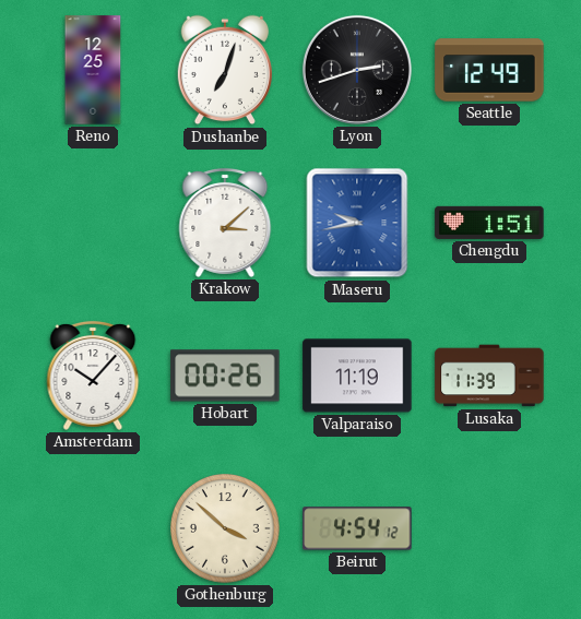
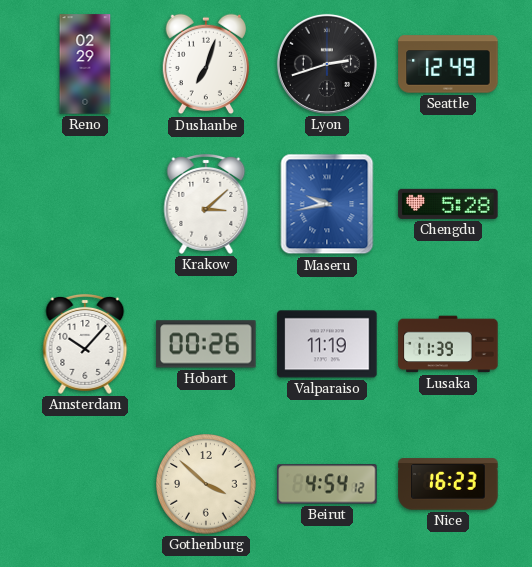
Reno: 12:25 -> 02:29
Chengdu: 1:51 -> 5:28
Nice: none -> 16:23
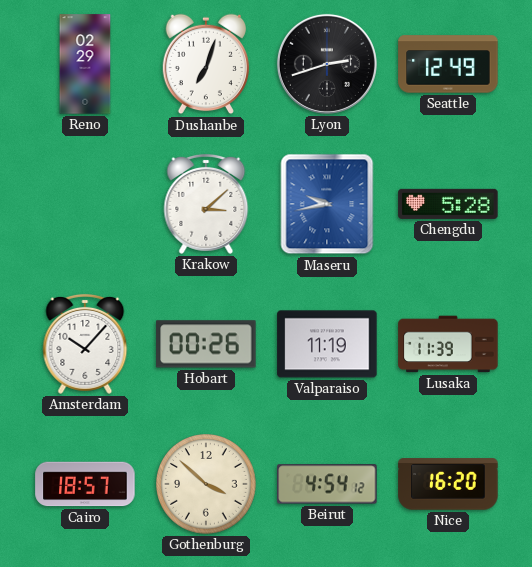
Cairo: none -> 18:57
Nice: 16:23 -> 16:20
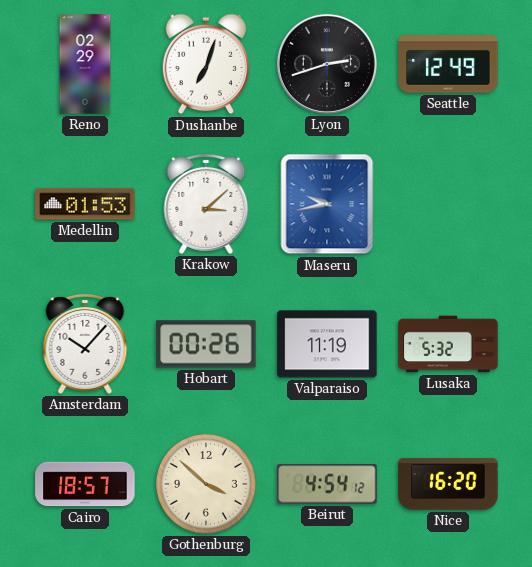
Medellin: none -> 01:53
Chengdu: 5:28 -> none
Lusaka: 11:39 -> 5:32
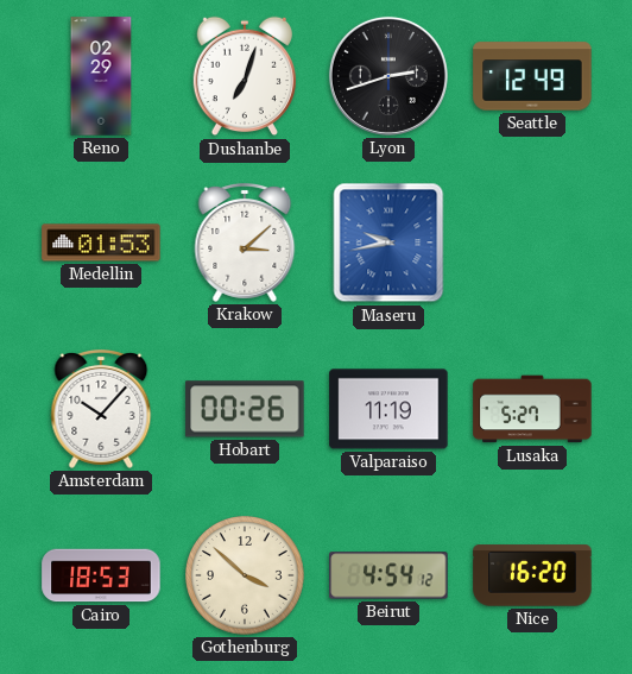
Lusaka: 5:32 -> 5:27
Cairo: 18:57 -> 18:53
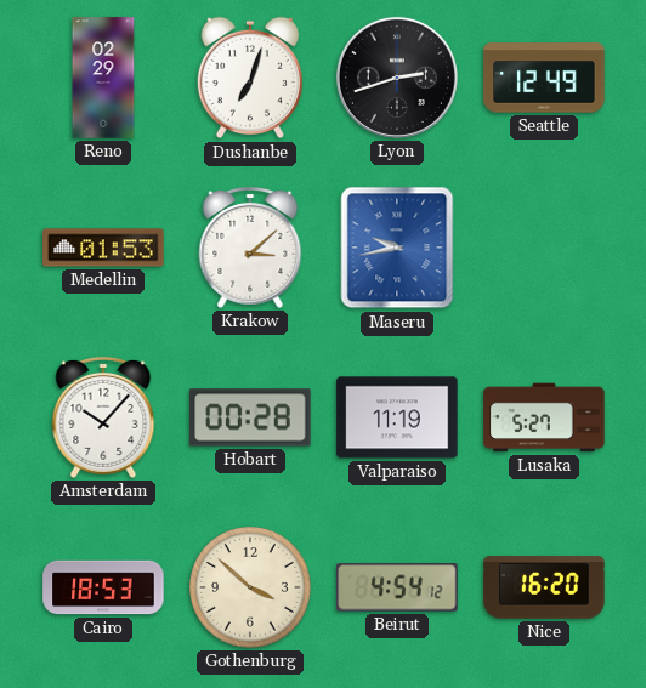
Hobart: 00:26 -> 00:28
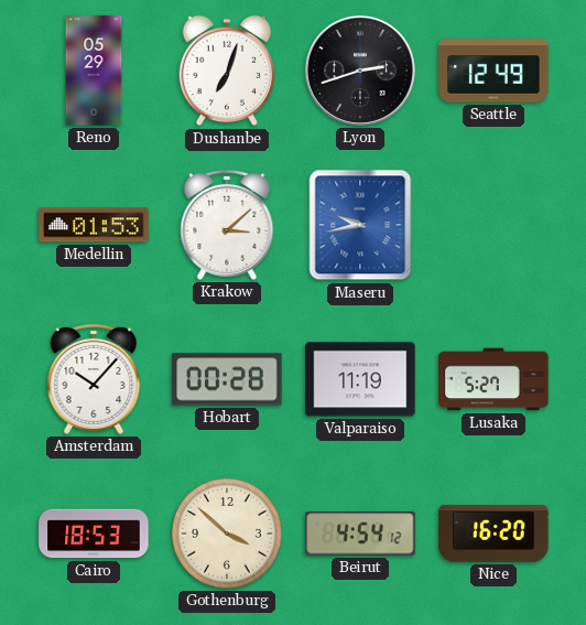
Reno: 02:29 -> 05:29
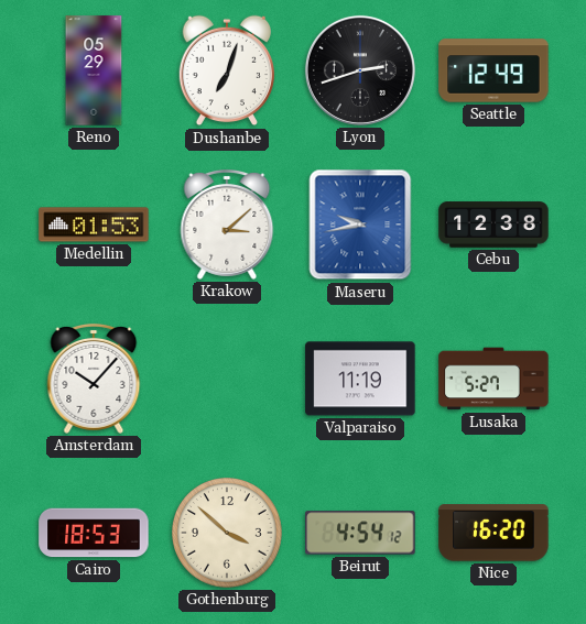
Cebu: none -> 12:38
Hobart: 00:28 -> none
